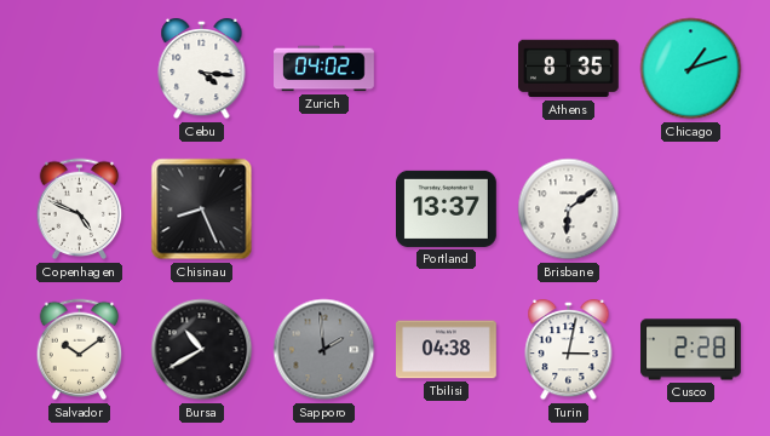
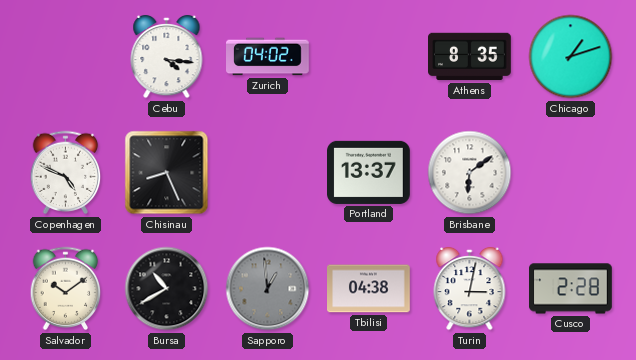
Sapporo: 1:59 -> 12:59
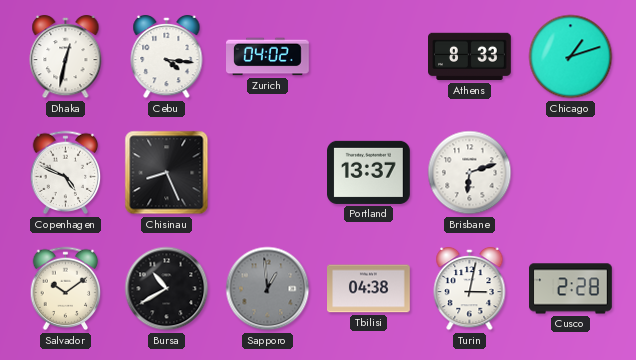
Dhaka: none -> 12:32
Athens: 8:35 -> 8:33
Brisbane: 6:09 -> 6:12
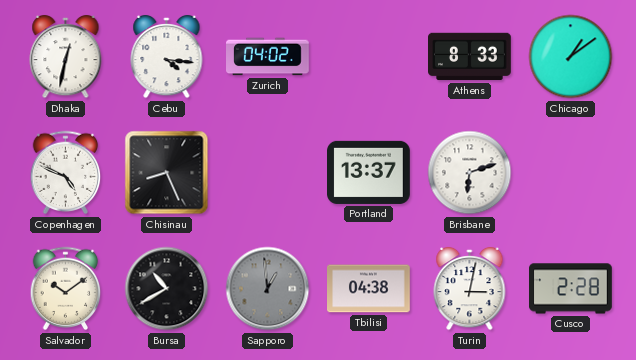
Chicago: 1:12 -> 1:09
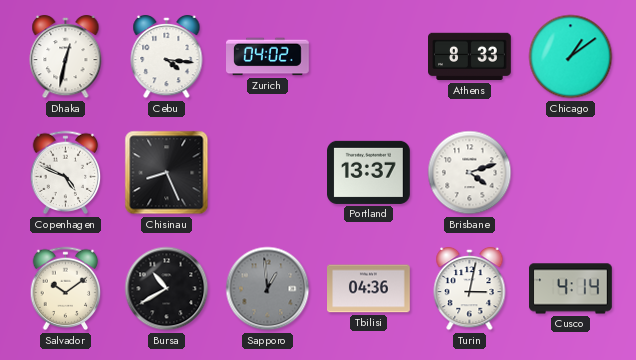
Brisbane: 6:12 -> 4:12
Tbilisi: 04:38 -> 04:36
Cusco: 2:28 -> 4:14
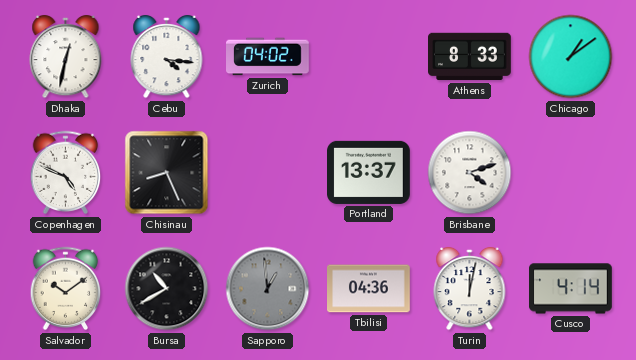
Turin: 3:02 -> 12:02
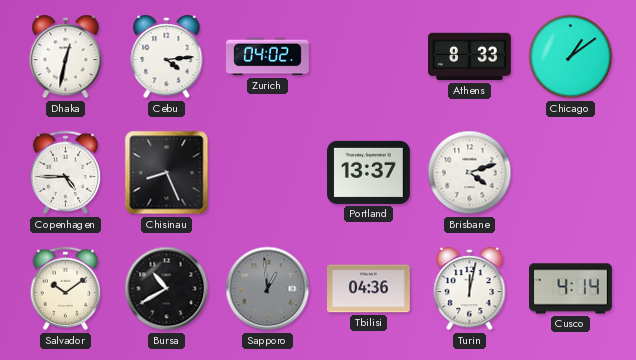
Cebu: 4:16 -> 4:14
Copenhagen: 4:49 -> 4:45
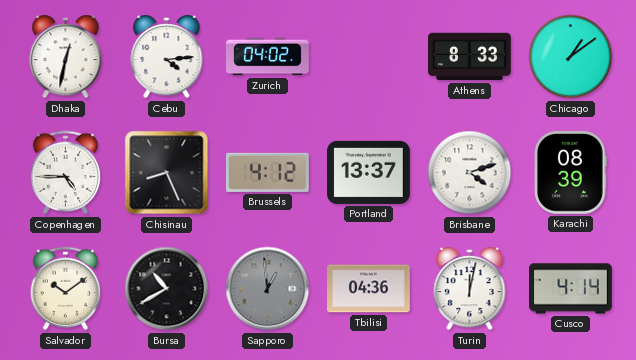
Brussels: none -> 4:12
Karachi: none -> 08:39
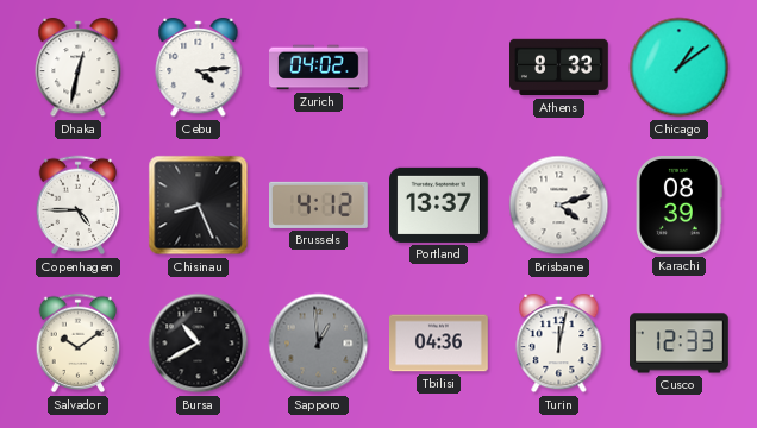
Cusco: 4:14 -> 12:33
